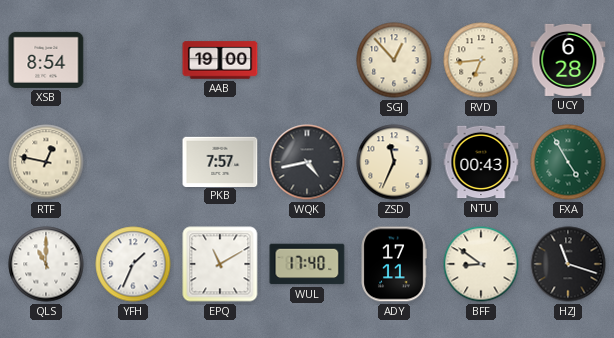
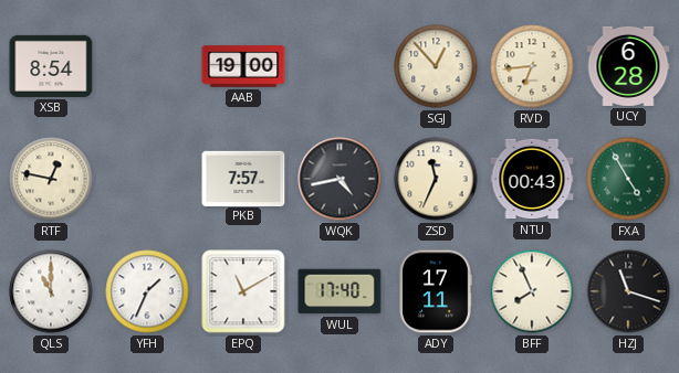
BFF: 8:51 -> 7:56
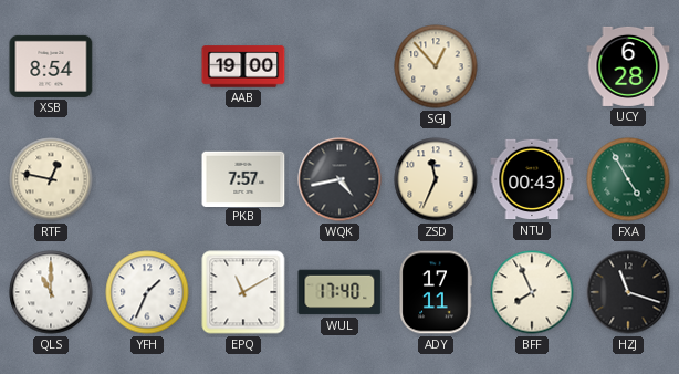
RVD: 6:44 -> none
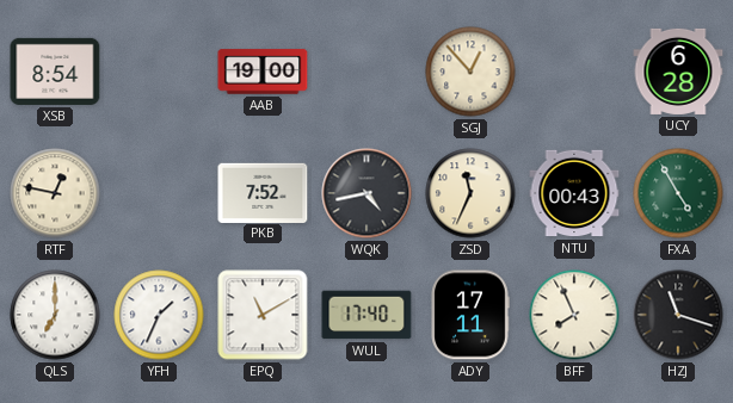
PKB: 7:57 -> 7:52
QLS: 11:00 -> 7:00
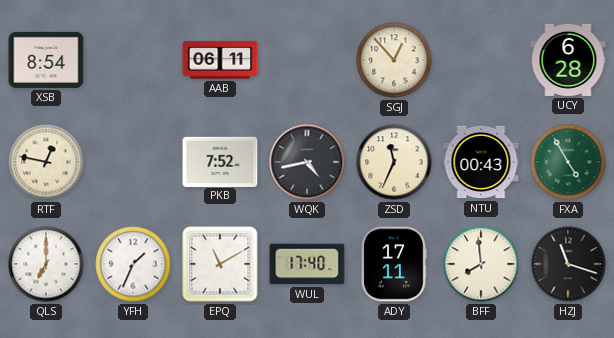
AAB: 19:00 -> 06:11
BFF: 7:56 -> 7:59
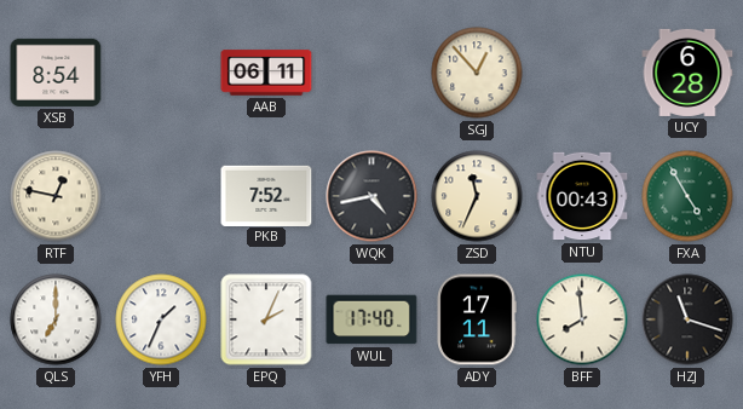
EPQ: 11:10 -> 2:04
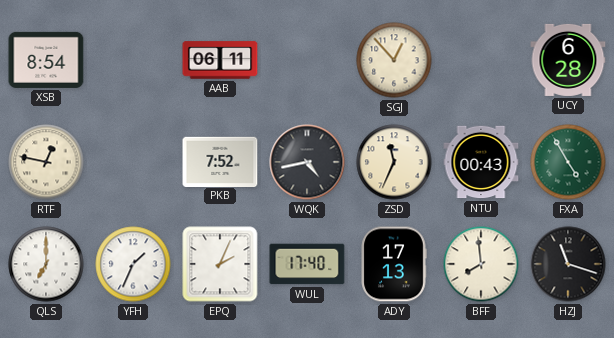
ADY: 17:11 -> 17:13
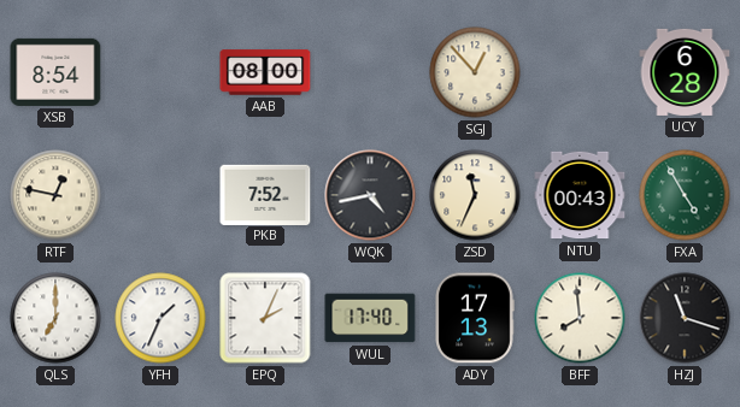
AAB: 06:11 -> 08:00
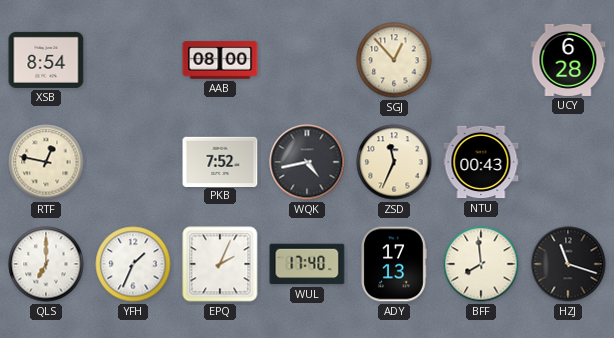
FXA: 4:55 -> none
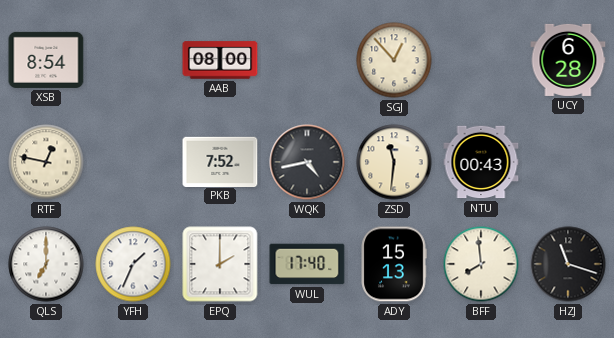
ZSD: 11:34 -> 11:31
EPQ: 2:04 -> 2:00
ADY: 17:13 -> 15:13
